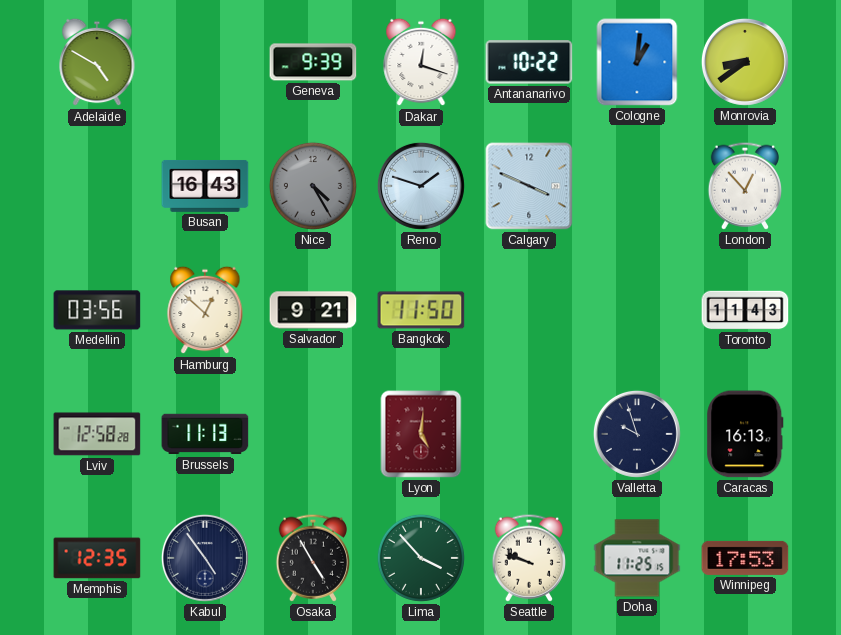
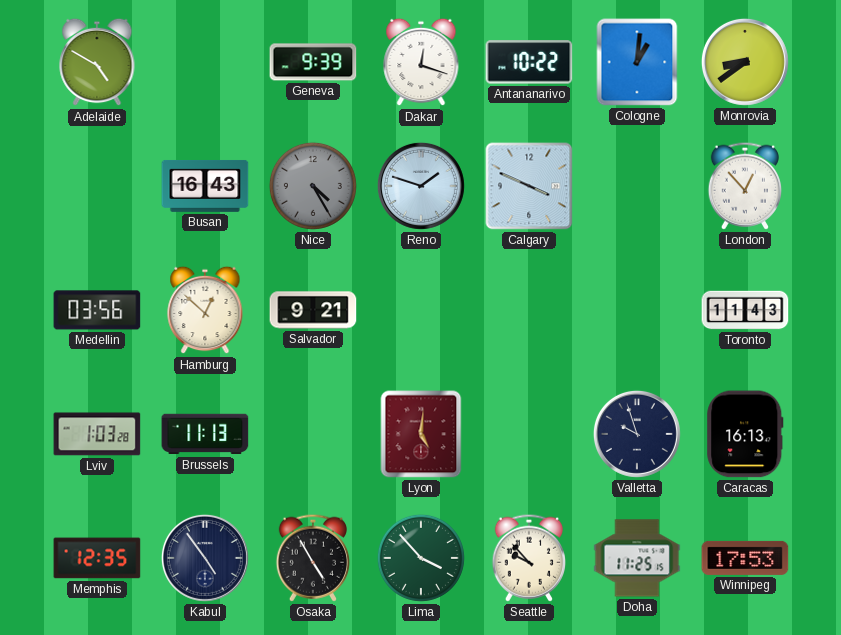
Bangkok: 11:50 -> none
Lviv: 12:58 -> 1:03
Seattle: 9:48 -> 9:53
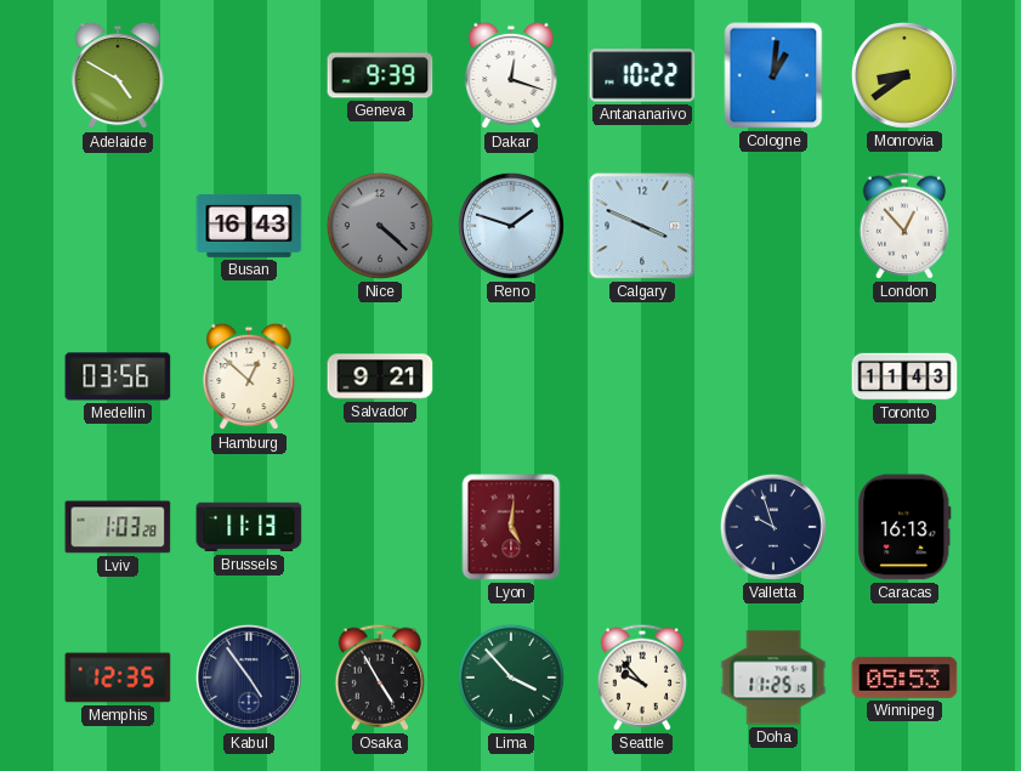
Nice: 4:25 -> 4:22
Winnipeg: 17:53 -> 05:53
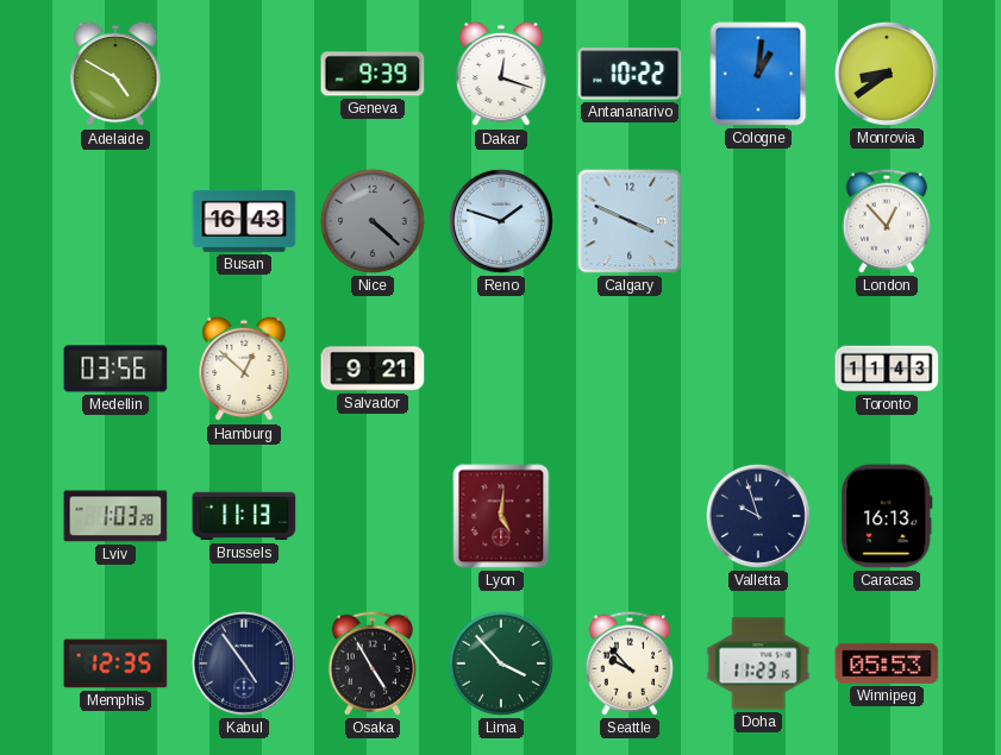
Doha: 11:25 -> 11:23
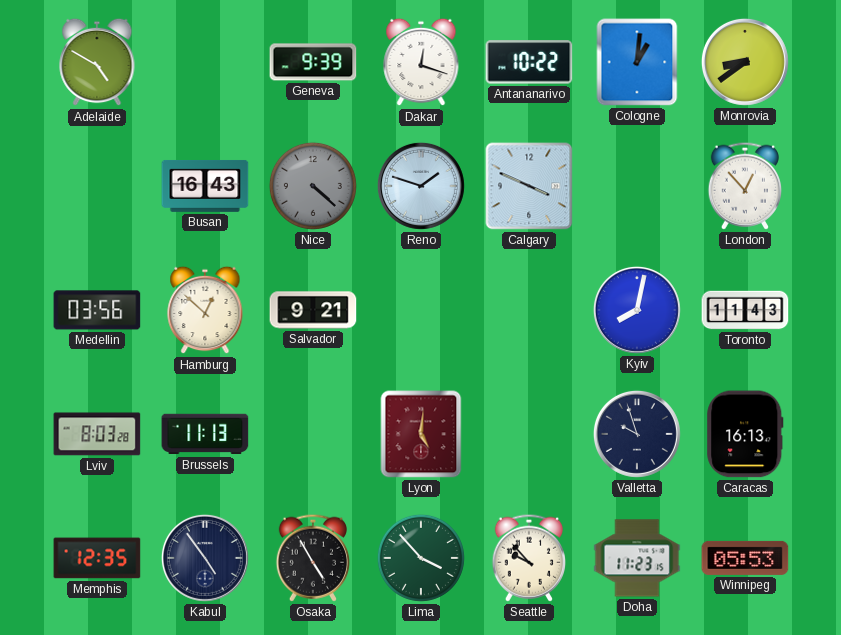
Kyiv: none -> 8:02
Lviv: 1:03 -> 8:03
